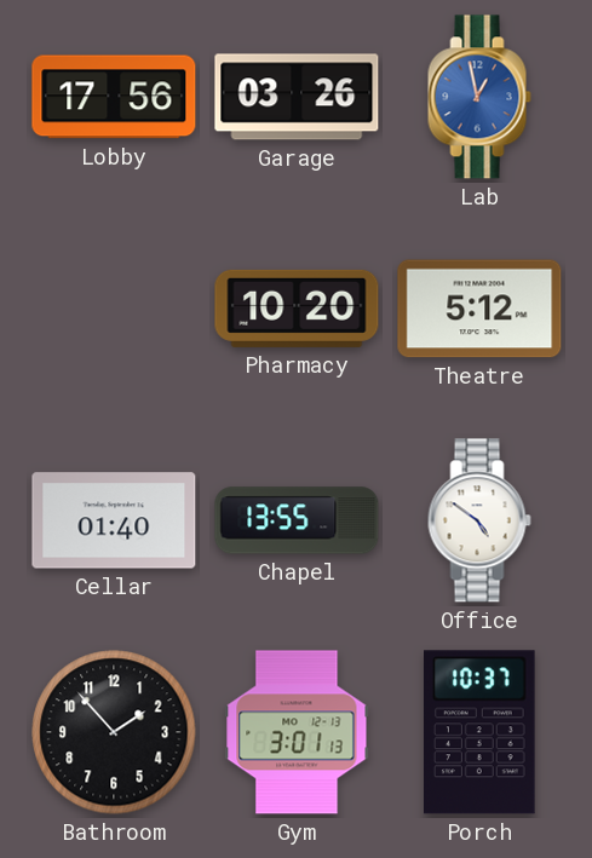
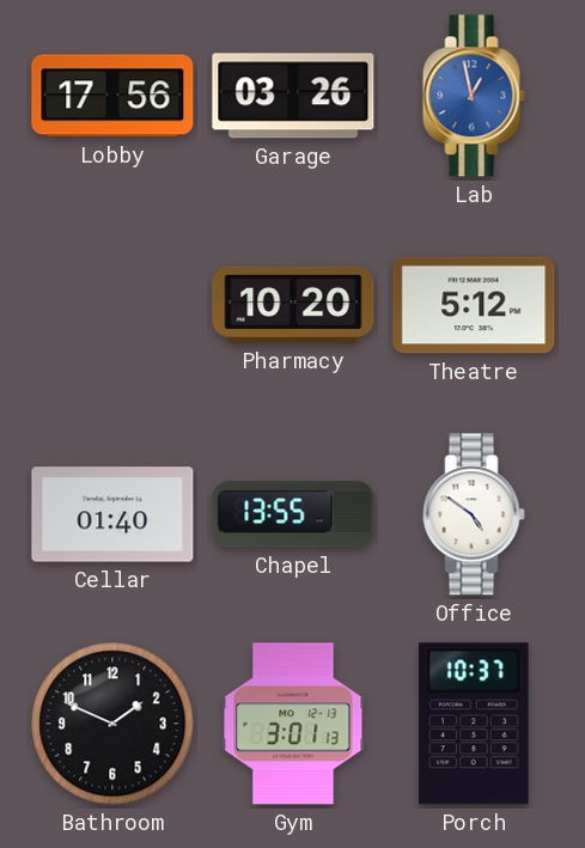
Bathroom: 1:53 -> 1:49
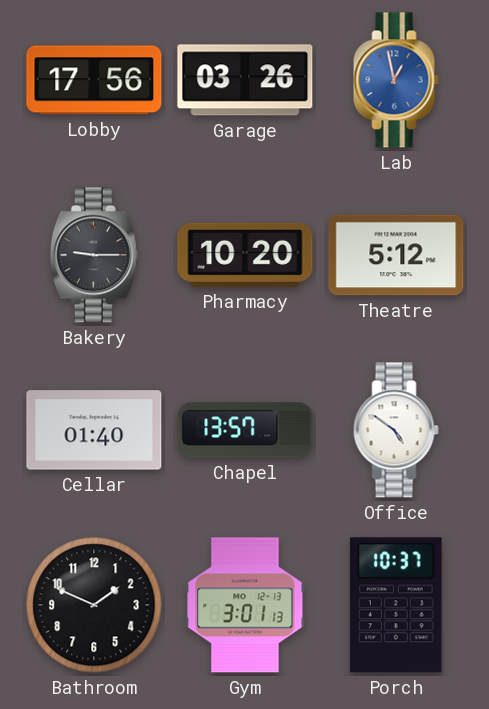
Bakery: none -> 9:15
Chapel: 13:55 -> 13:57
